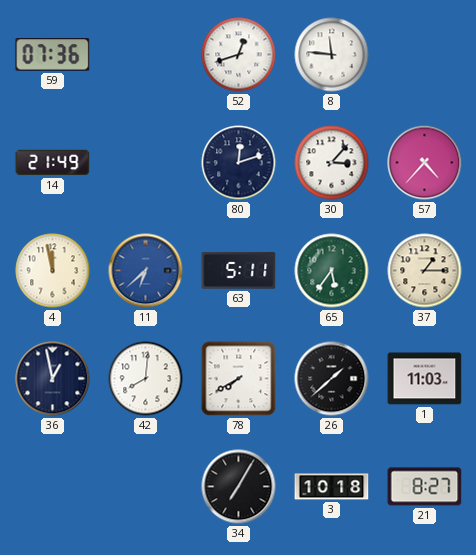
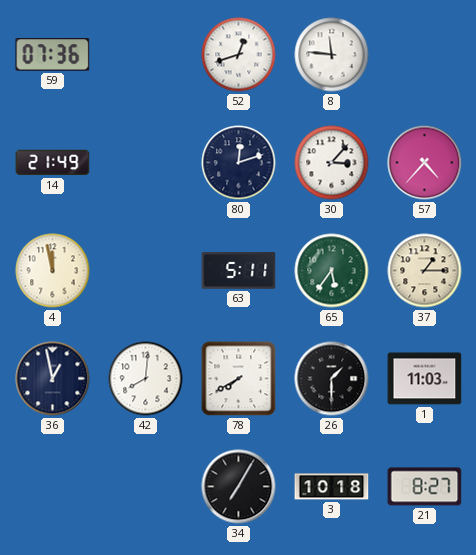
11: 6:38 -> none
26: 1:38 -> 1:30
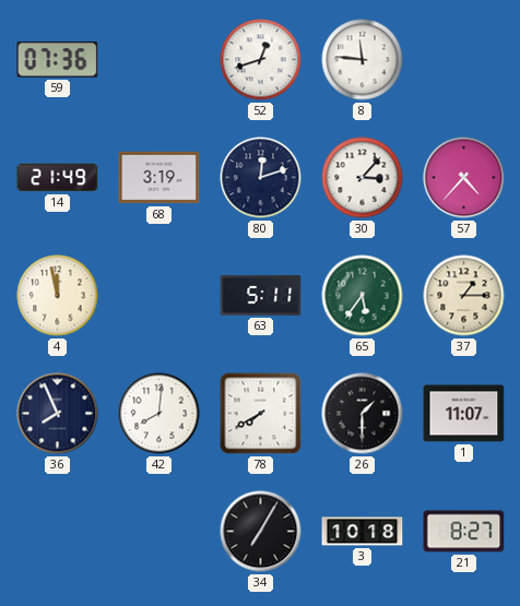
68: none -> 3:19
36: 12:58 -> 7:56
1: 11:03 -> 11:07
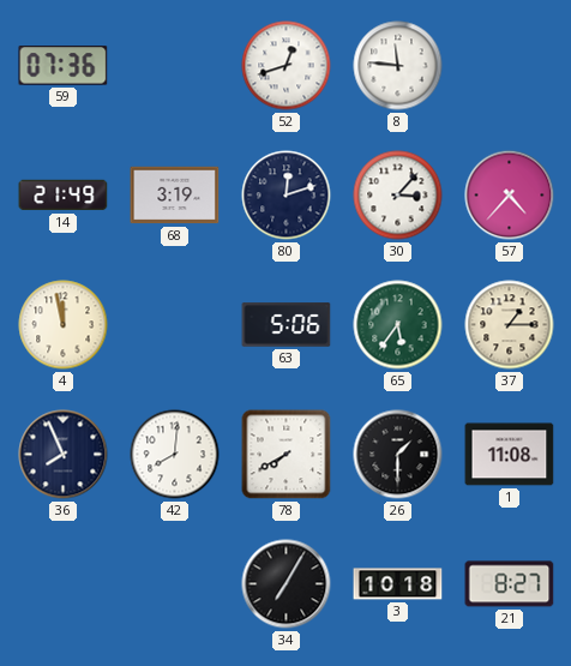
63: 5:11 -> 5:06
1: 11:07 -> 11:08
